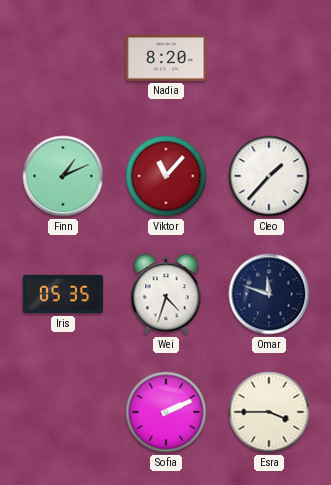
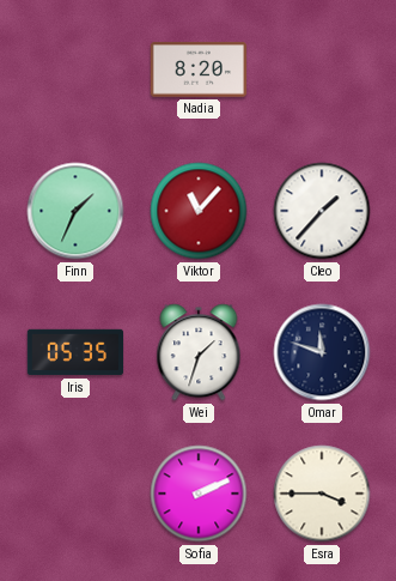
Finn: 1:11 -> 1:34
Wei: 4:33 -> 1:33
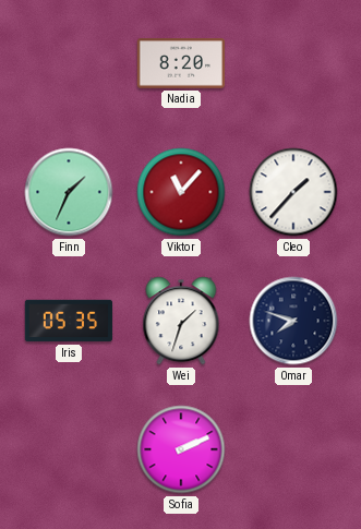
Omar: 11:48 -> 7:48
Esra: 3:45 -> none
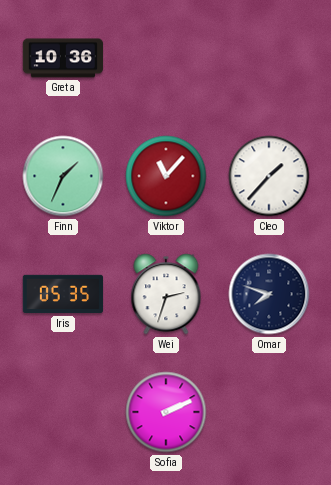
Greta: none -> 10:36
Nadia: 8:20 -> none
Wei: 1:33 -> 2:33
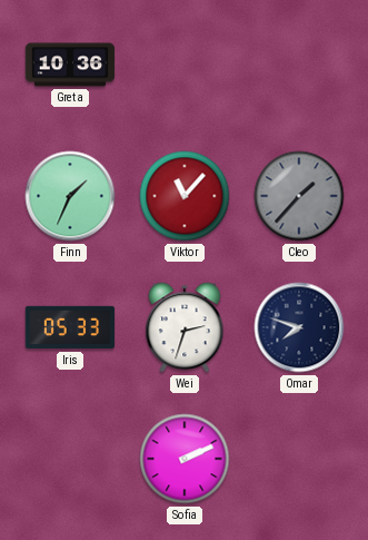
Cleo dial: white -> grey
Iris: 05:35 -> 05:33
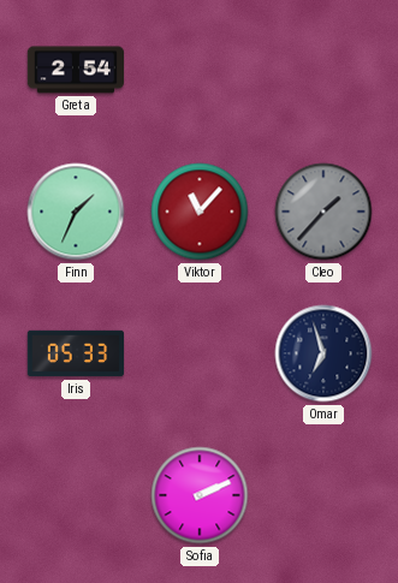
Greta: 10:36 -> 2:54
Wei: 2:33 -> none
Omar: 7:48 -> 6:57
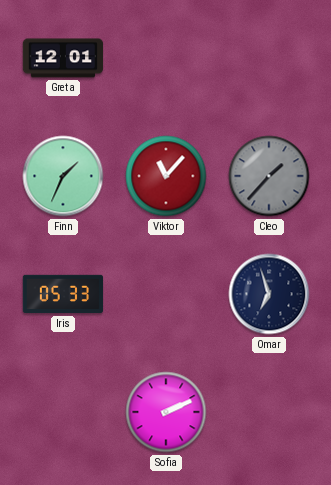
Greta: 2:54 -> 12:01
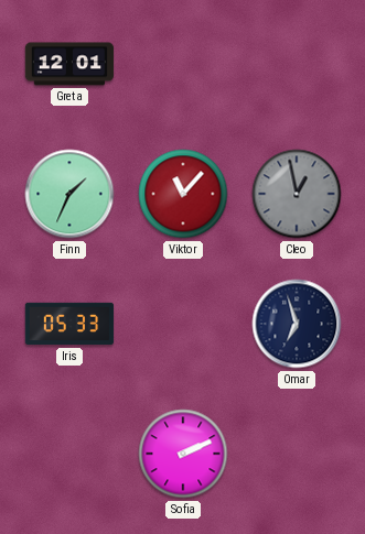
Cleo: 1:37 -> 12:58
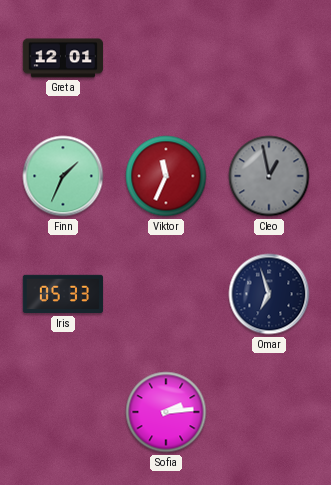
Viktor: 11:07 -> 11:34
Sofia: 2:11 -> 2:14
